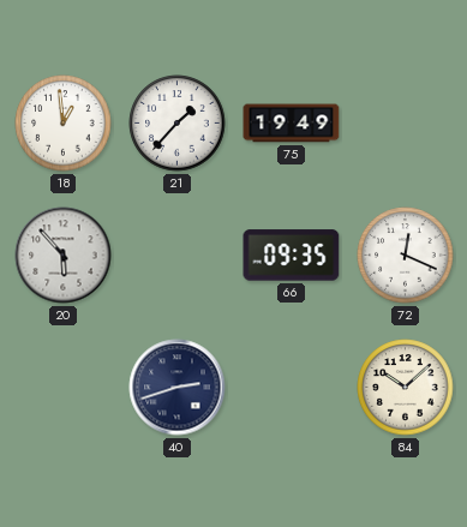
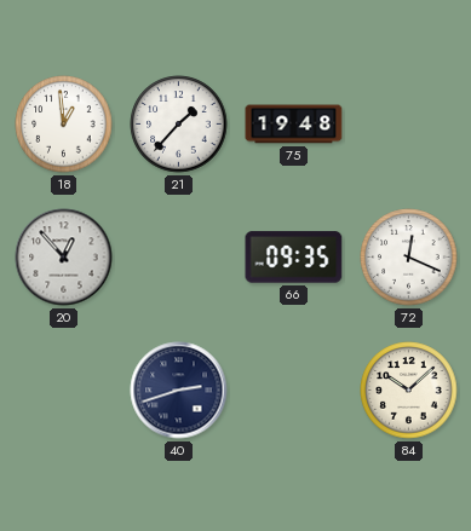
75: 19:49 -> 19:48
20: 5:53 -> 12:53
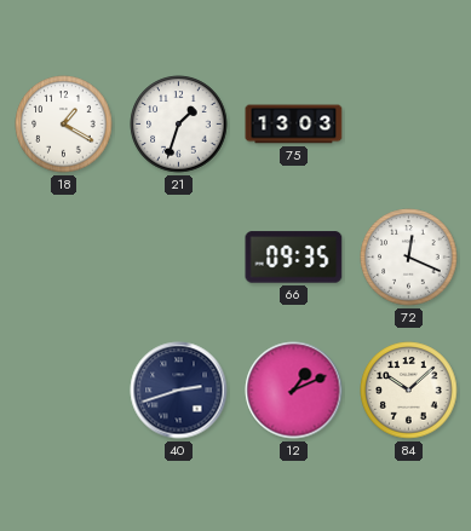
18: 12:59 -> 1:20
21: 1:37 -> 1:33
75: 19:48 -> 13:03
20: 12:53 -> none
12: none -> 1:11
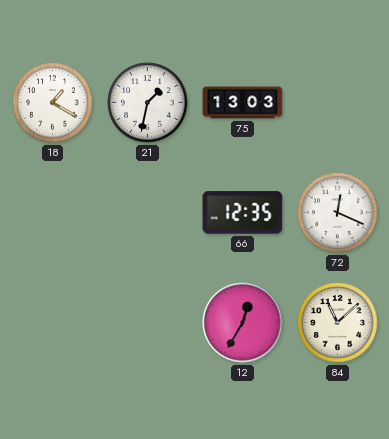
21: 1:33 -> 1:32
66: 09:35 -> 12:35
40: 2:42 -> none
12: 1:11 -> 12:35
84: 10:08 -> 11:08
